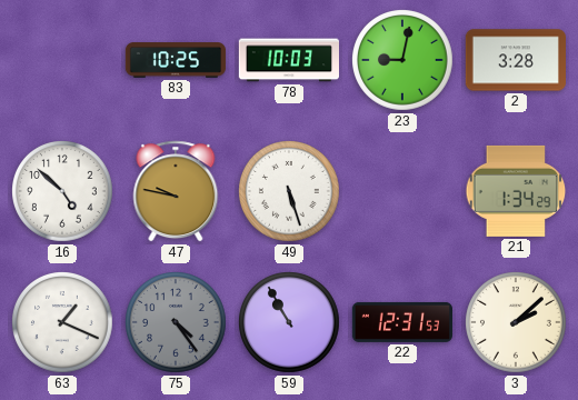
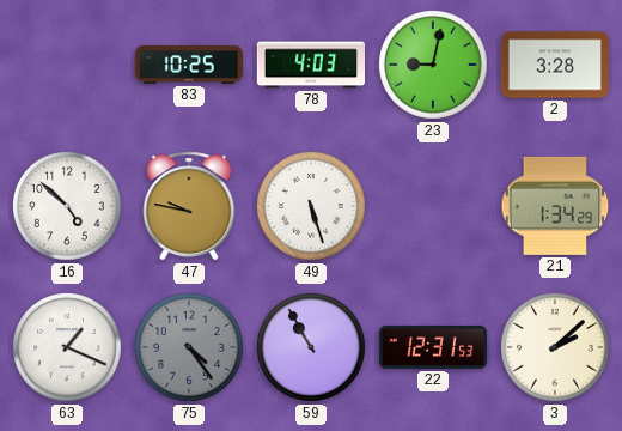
78: 10:03 -> 4:03
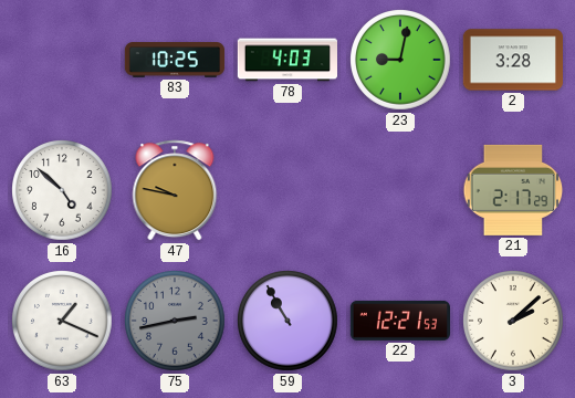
49: 5:27 -> none
21: 1:34 -> 2:17
75: 4:24 -> 2:43
22: 12:31 -> 12:21
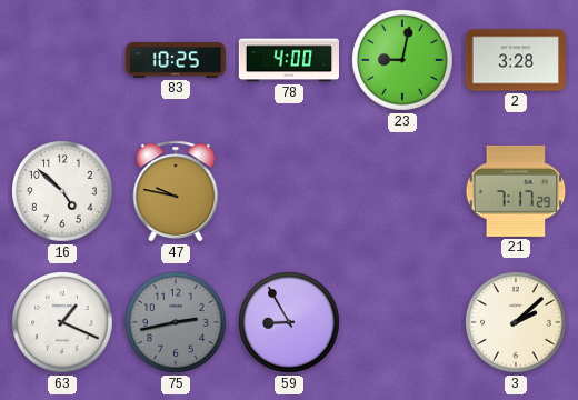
78: 4:03 -> 4:00
21: 2:17 -> 7:17
59: 10:55 -> 8:55
22: 12:21 -> none
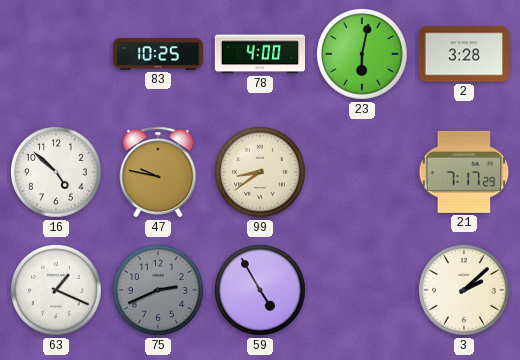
23: 9:02 -> 6:02
99: none -> 8:39
75: 2:43 -> 2:41
59: 8:55 -> 4:55
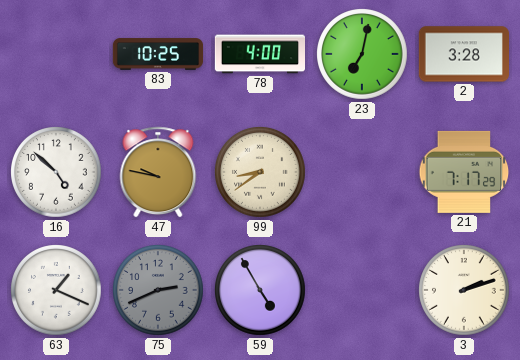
23: 6:02 -> 7:02
3: 2:08 -> 2:12
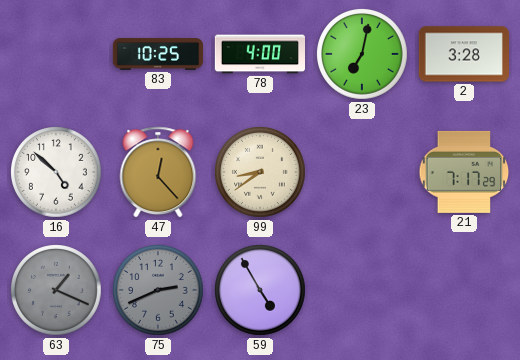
47: 9:47 -> 12:23
63 dial: white -> grey
3: 2:12 -> none
